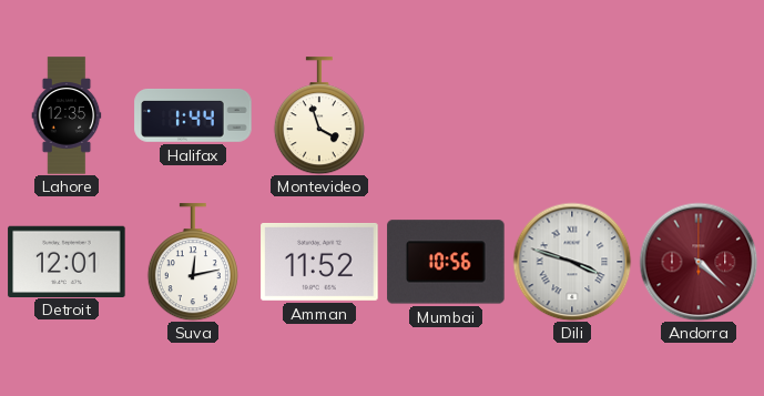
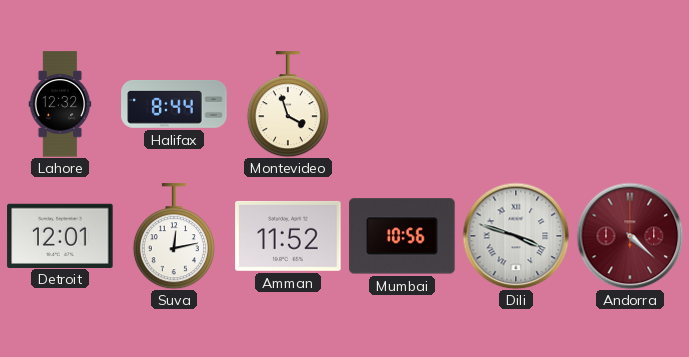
Lahore: 12:35 -> 12:32
Halifax: 1:44 -> 8:44
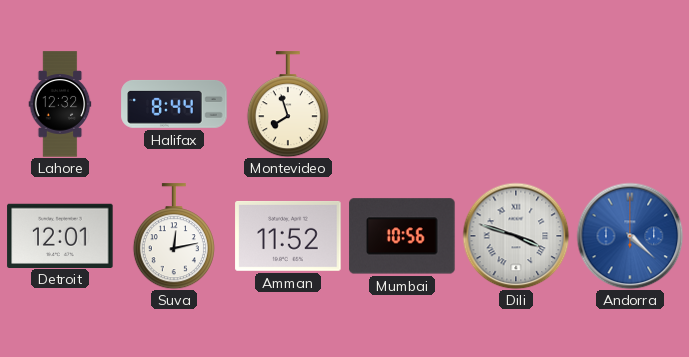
Montevideo: 3:57 -> 7:57
Andorra dial: burgundy -> blue
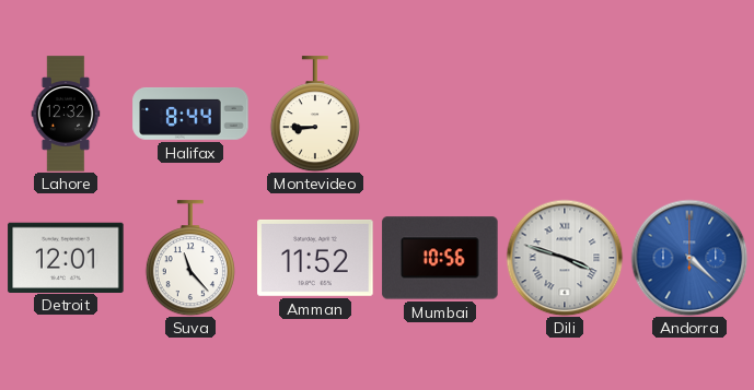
Montevideo: 7:57 -> 8:45
Suva: 12:13 -> 11:23
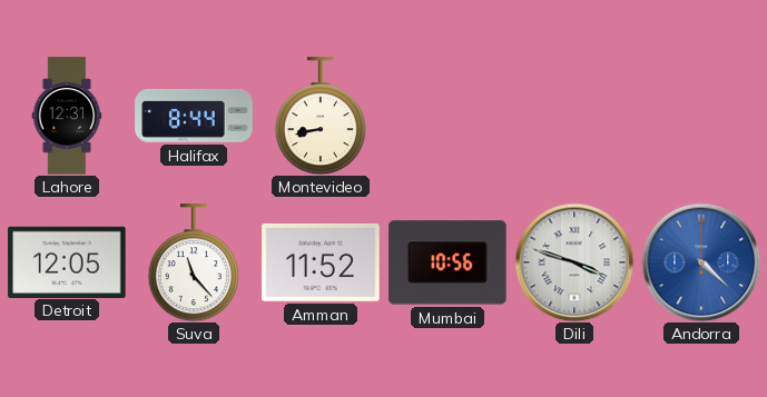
Lahore: 12:32 -> 12:31
Montevideo: 8:45 -> 8:43
Detroit: 12:01 -> 12:05
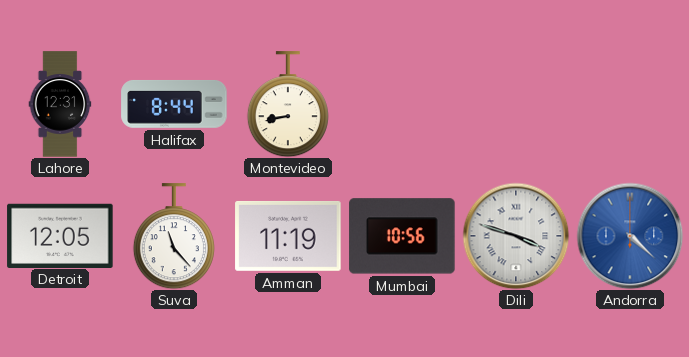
Amman: 11:52 -> 11:19
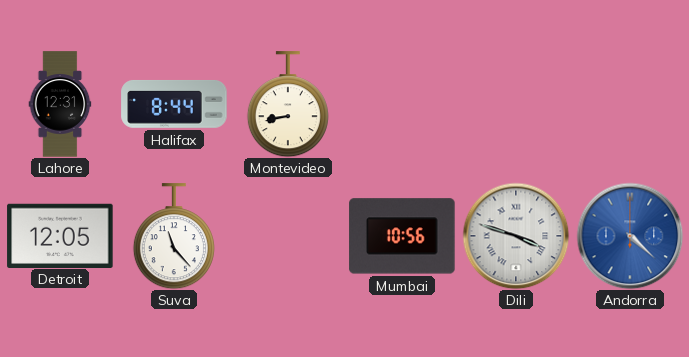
Amman: 11:19 -> none
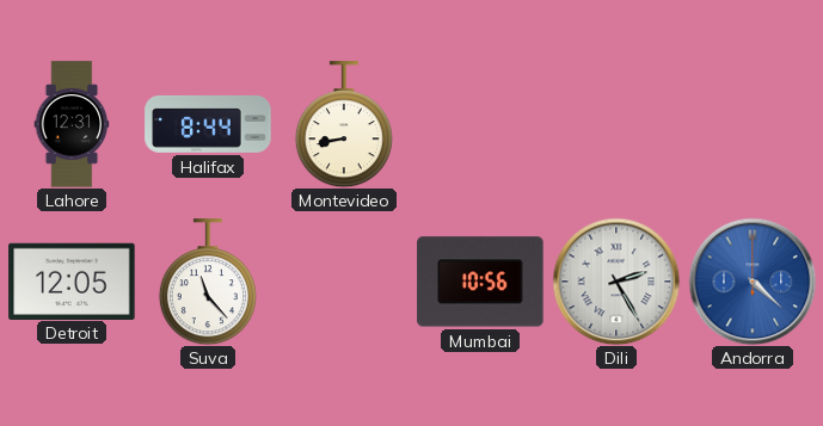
Dili: 3:48 -> 2:25
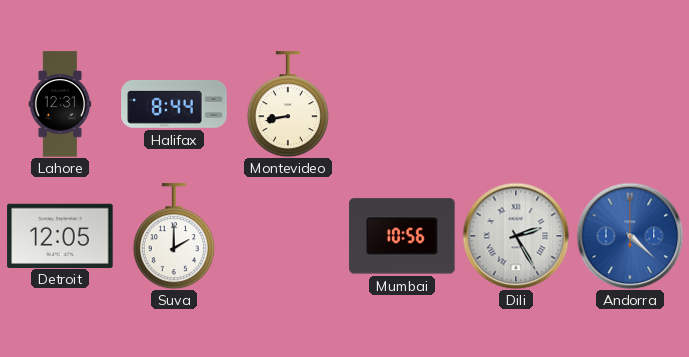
Suva: 11:23 -> 2:00
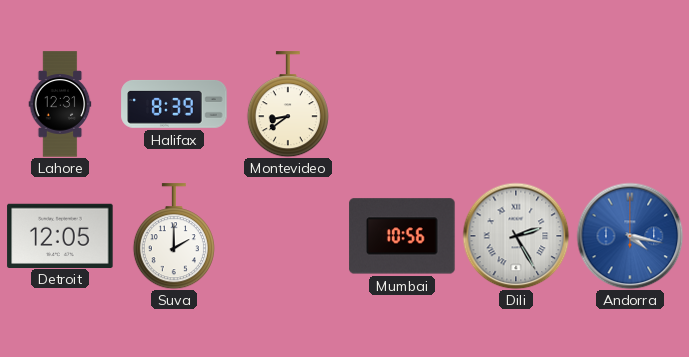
Halifax: 8:44 -> 8:39
Montevideo: 8:43 -> 8:39
Andorra: 4:22 -> 4:17
